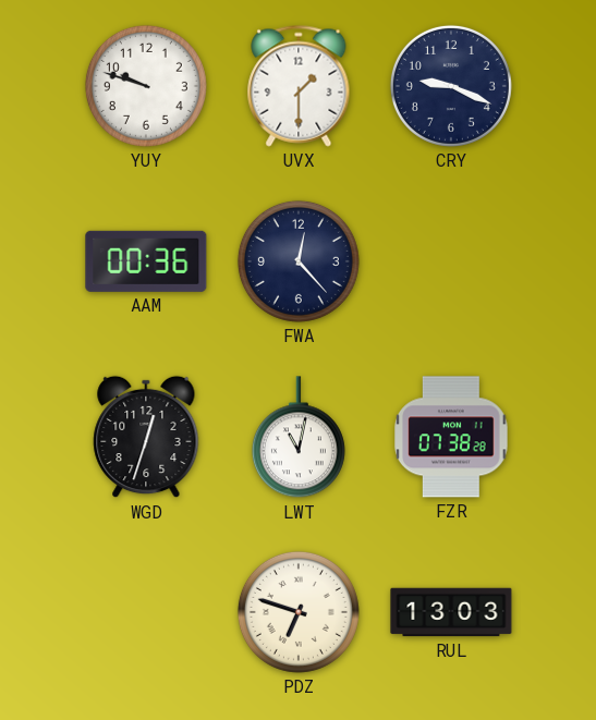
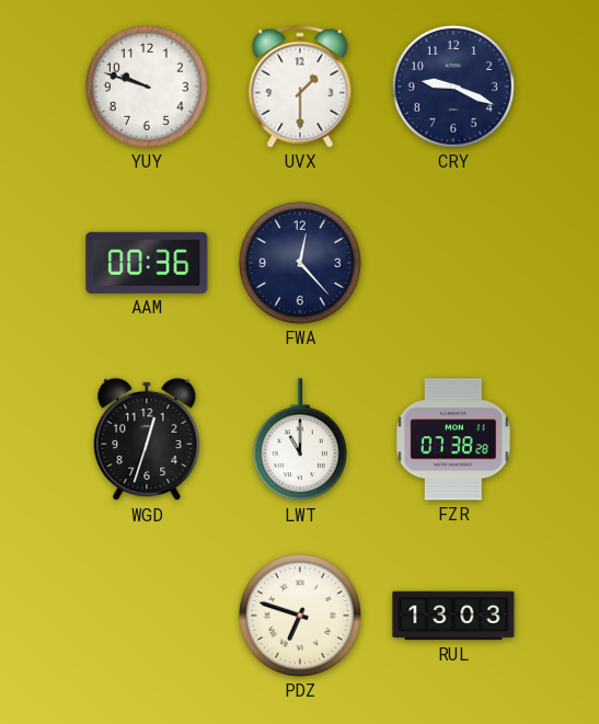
LWT: 11:02 -> 11:00
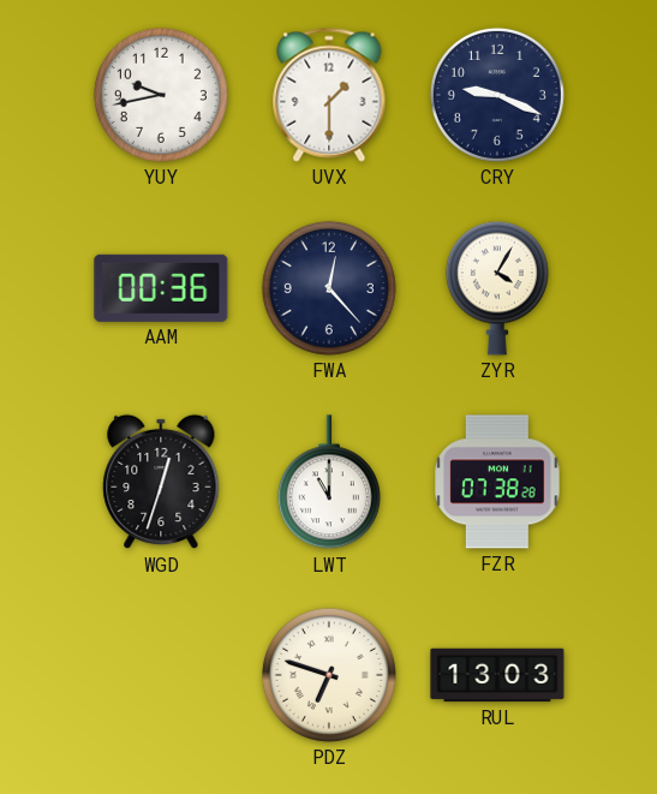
YUY: 9:48 -> 9:43
ZYR: none -> 4:05
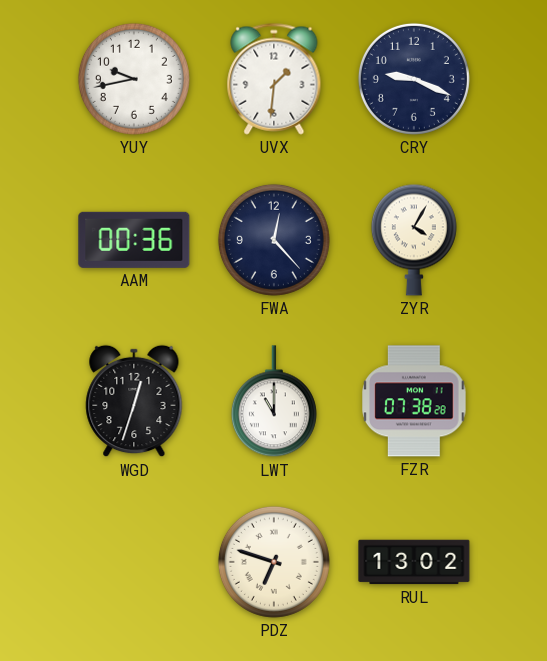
UVX: 1:30 -> 1:31
RUL: 13:03 -> 13:02
